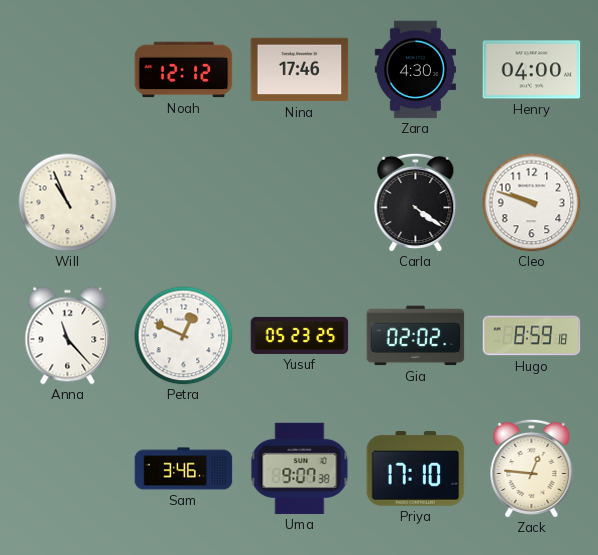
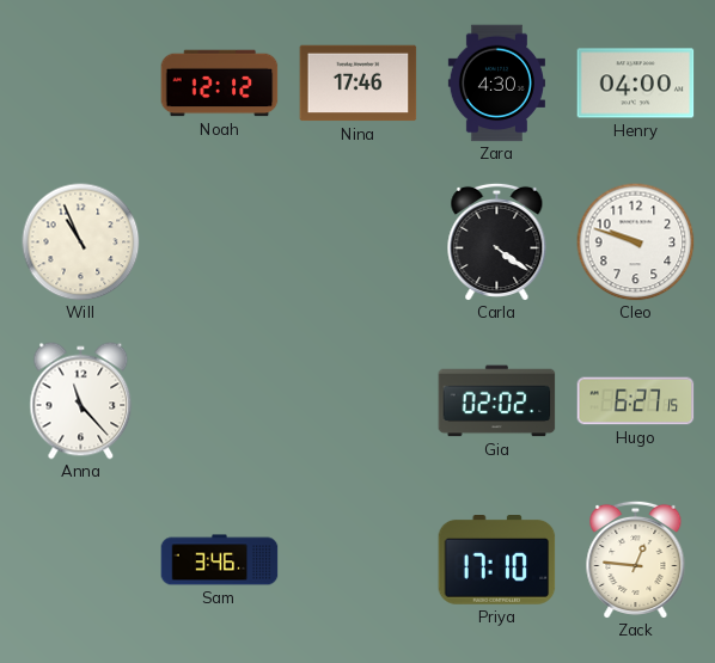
Petra: 12:49 -> none
Yusuf: 05:23 -> none
Hugo: 8:59 -> 6:27
Uma: 9:07 -> none
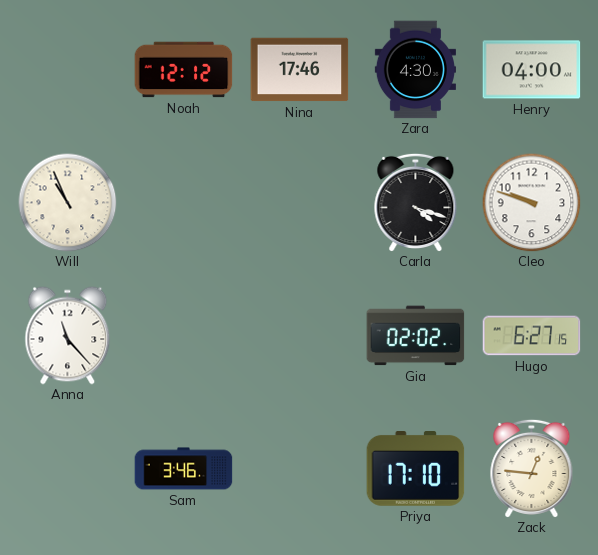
Carla: 4:21 -> 4:18
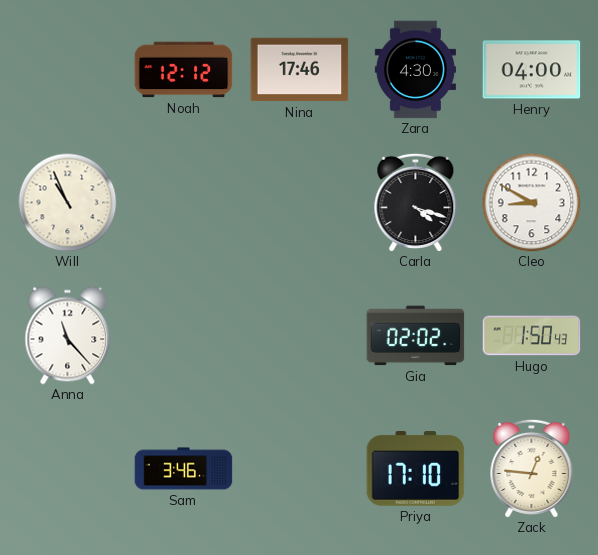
Cleo: 9:48 -> 8:50
Hugo: 6:27 -> 1:50
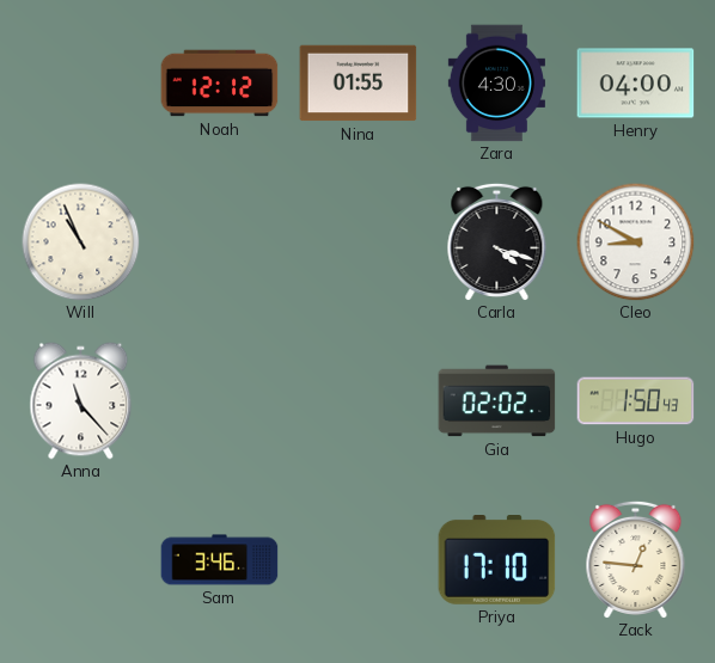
Nina: 17:46 -> 01:55
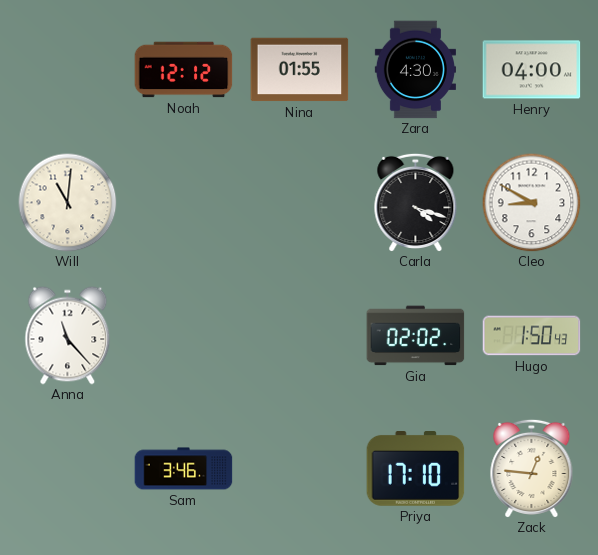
Will: 10:56 -> 11:01
